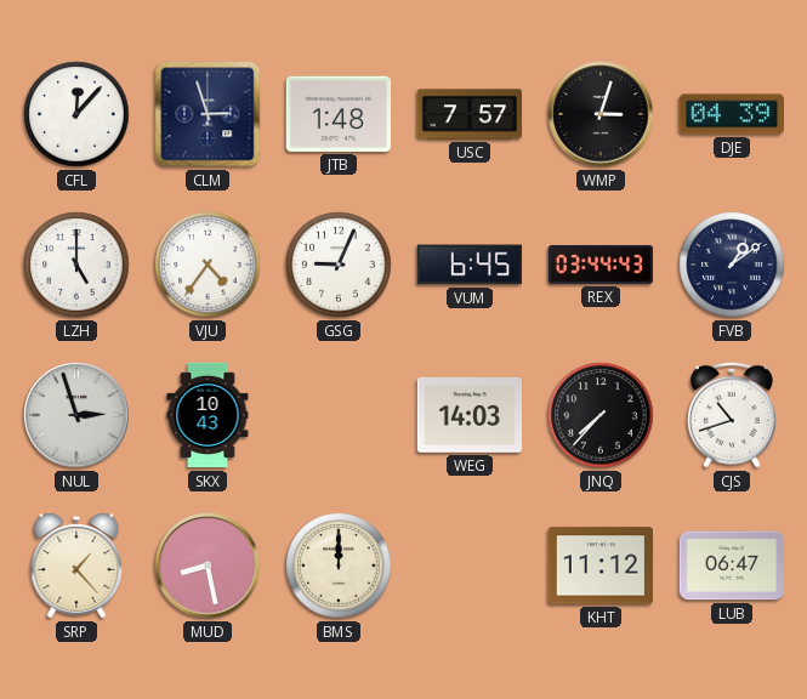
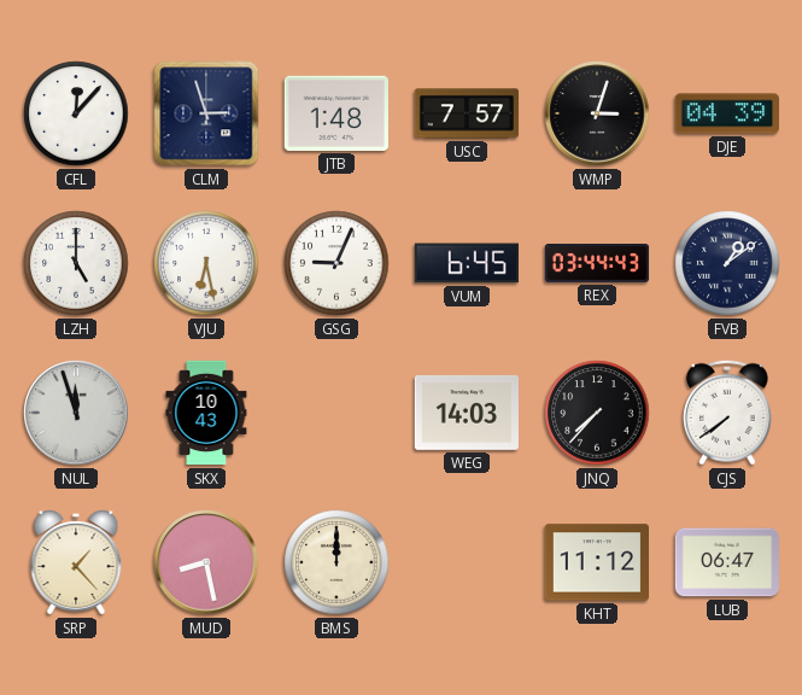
VJU: 4:36 -> 6:28
NUL: 2:57 -> 11:57
CJS: 10:42 -> 7:39
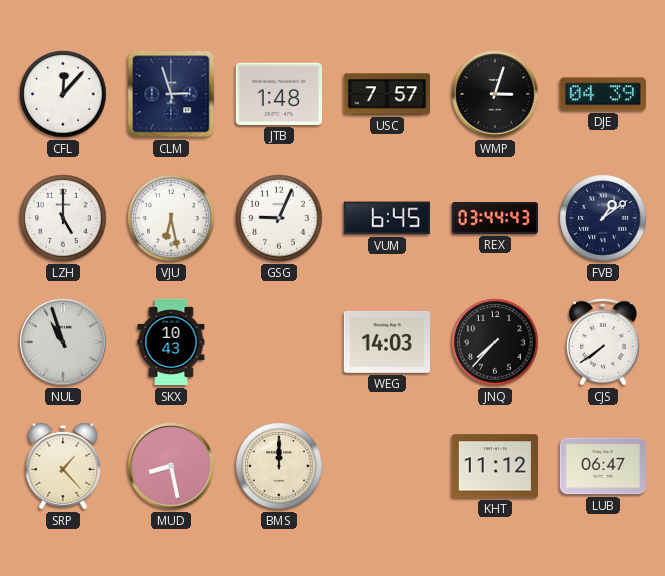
NUL: 11:57 -> 10:57
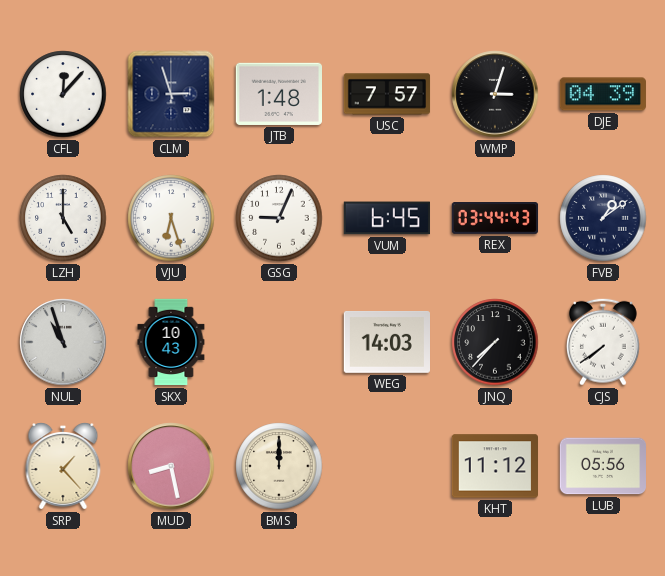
VJU: 6:28 -> 6:27
LUB: 06:47 -> 05:56
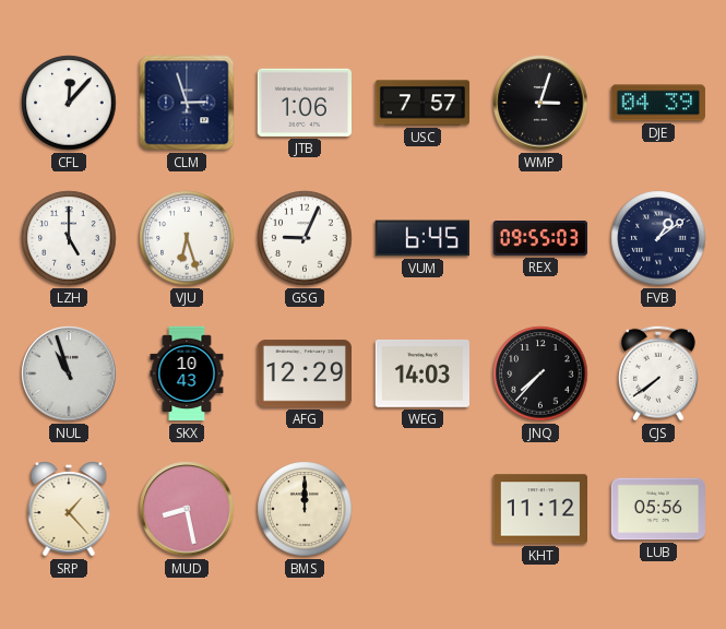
JTB: 1:48 -> 1:06
REX: 03:44 -> 09:55
AFG: none -> 12:29
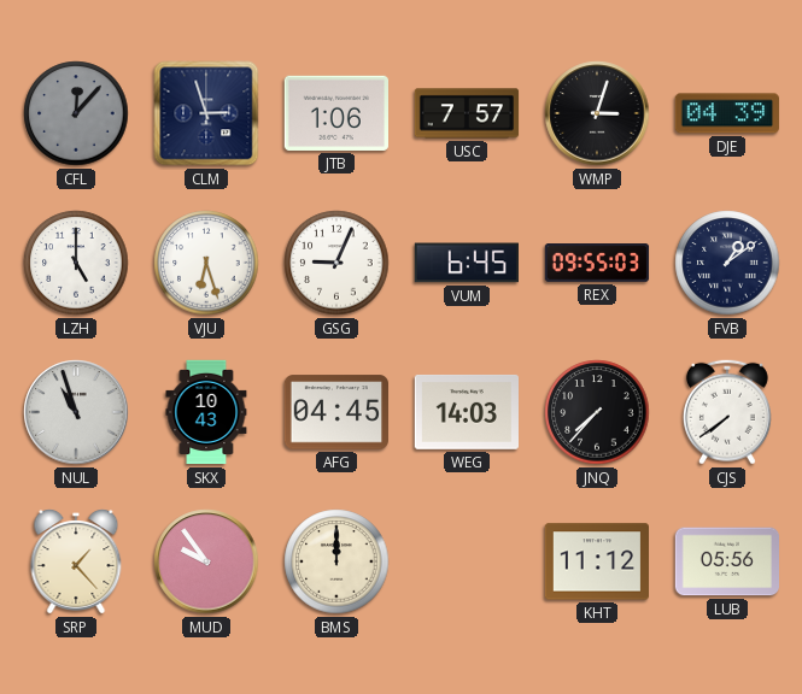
CFL dial: white -> grey
AFG: 12:29 -> 04:45
MUD: 8:28 -> 9:54
